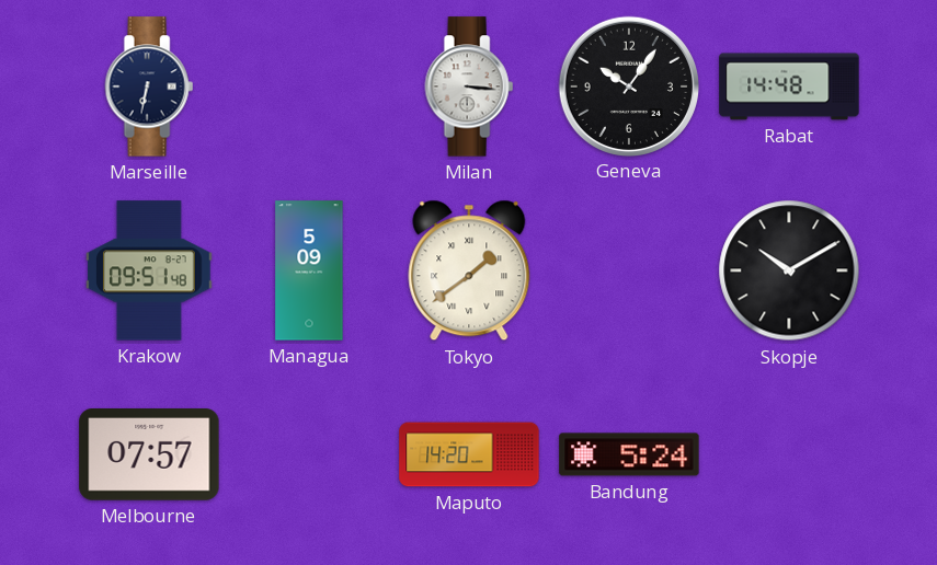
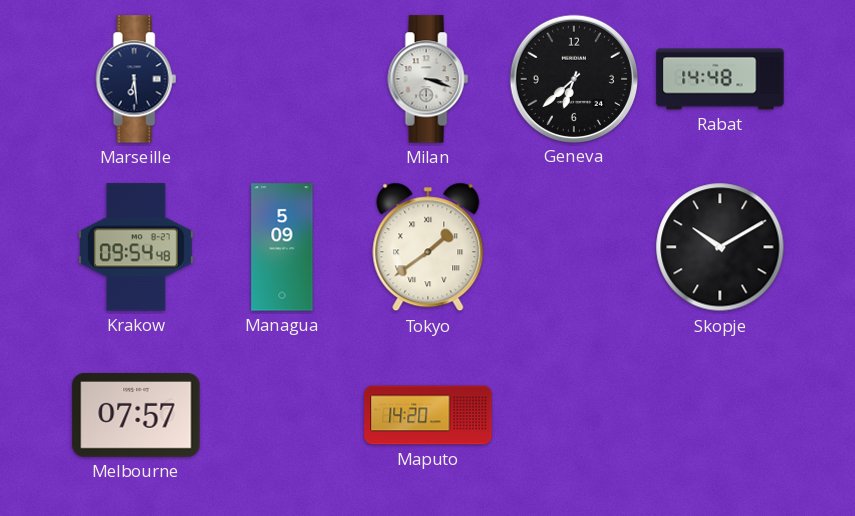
Marseille: 6:32 -> 6:29
Milan: 3:16 -> 3:18
Geneva: 10:06 -> 6:38
Krakow: 09:51 -> 09:54
Bandung: 5:24 -> none
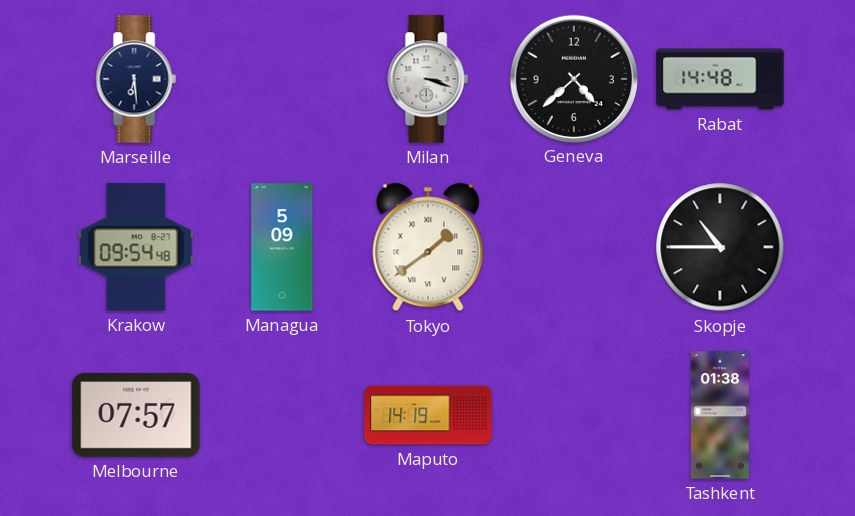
Geneva: 6:38 -> 4:38
Skopje: 10:10 -> 10:45
Maputo: 14:20 -> 14:19
Tashkent: none -> 01:38
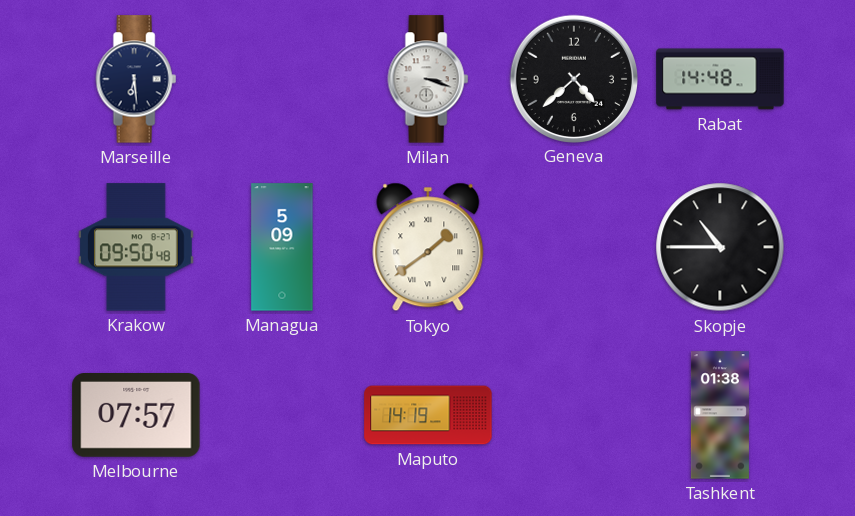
Krakow: 09:54 -> 09:50
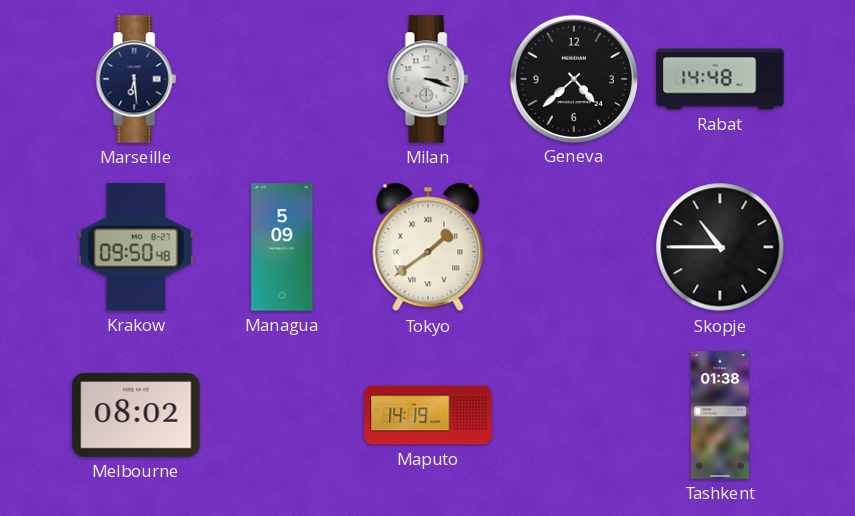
Melbourne: 07:57 -> 08:02
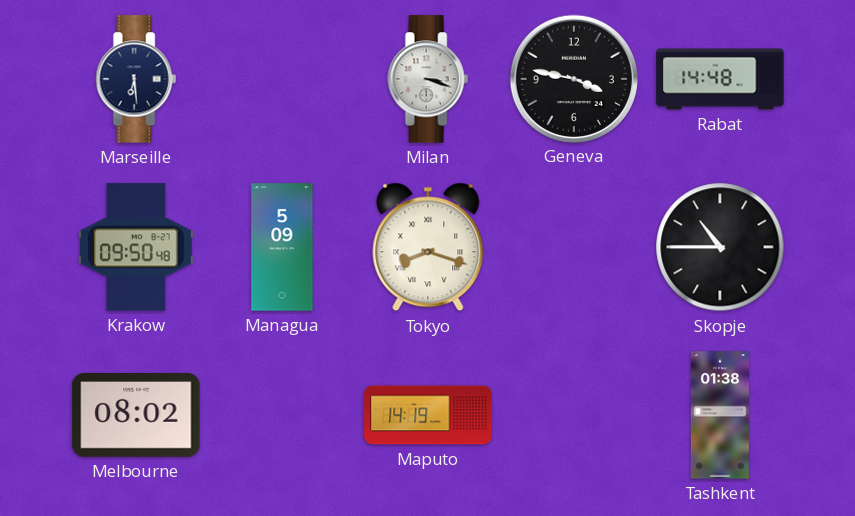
Geneva: 4:38 -> 3:47
Tokyo: 1:39 -> 8:18
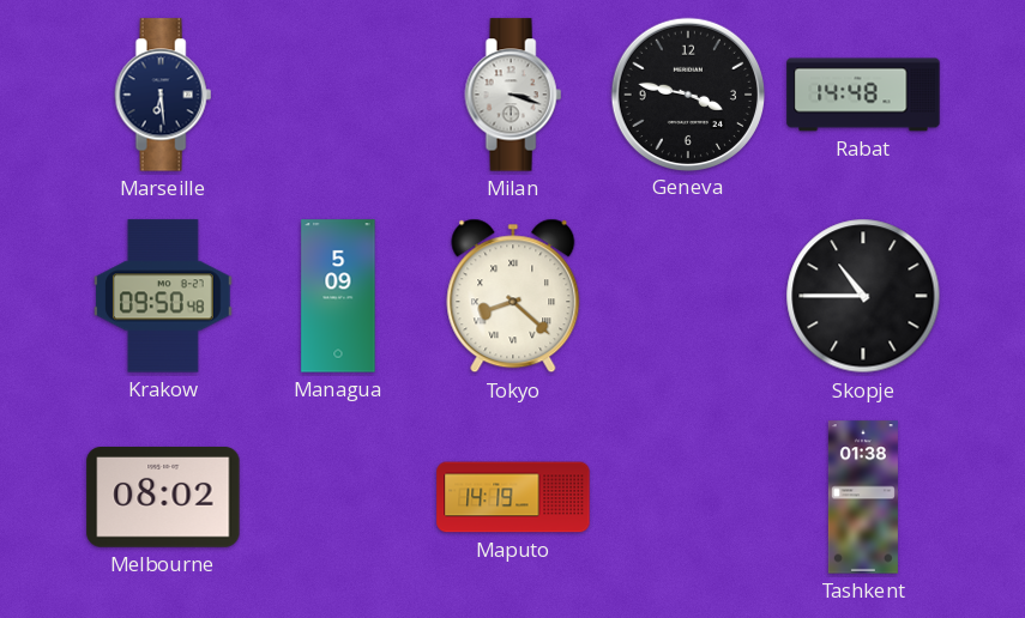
Tokyo: 8:18 -> 8:22
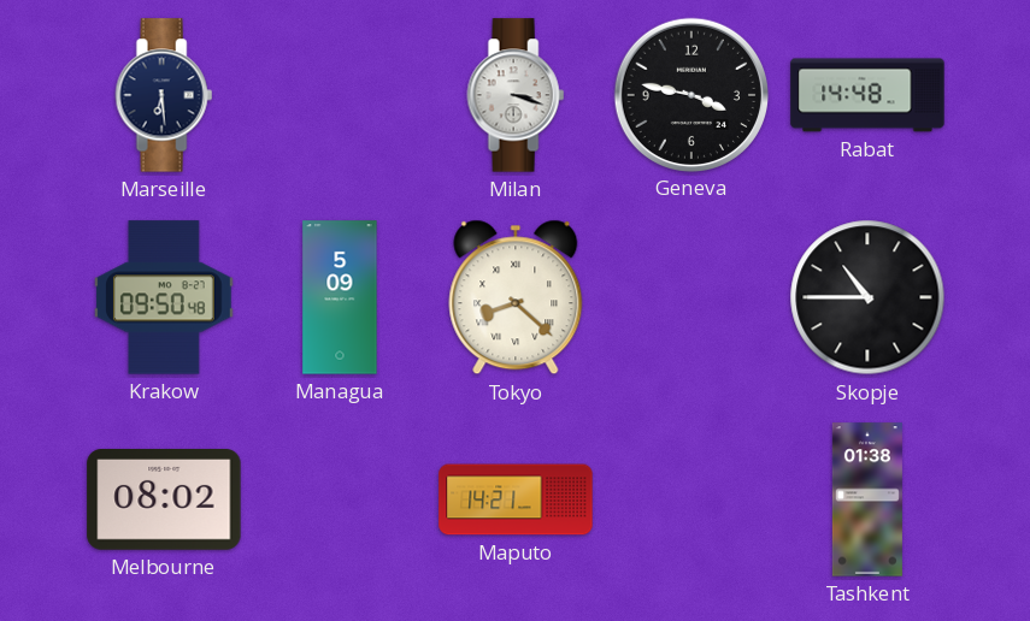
Maputo: 14:19 -> 14:21
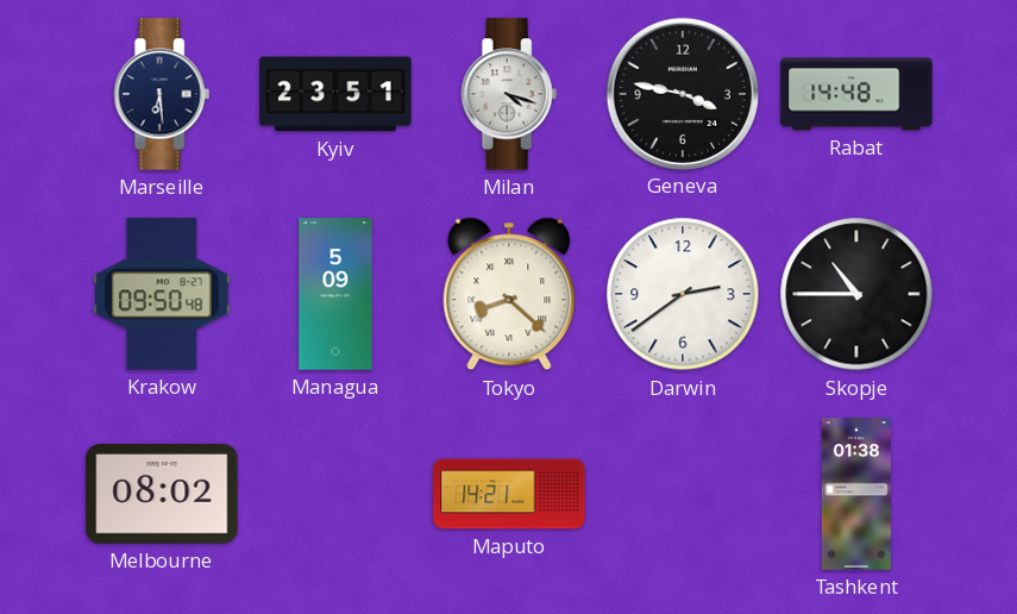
Kyiv: none -> 23:51
Milan: 3:18 -> 4:18
Darwin: none -> 2:39
